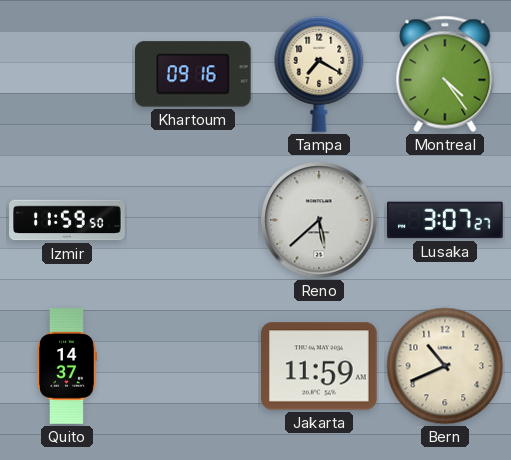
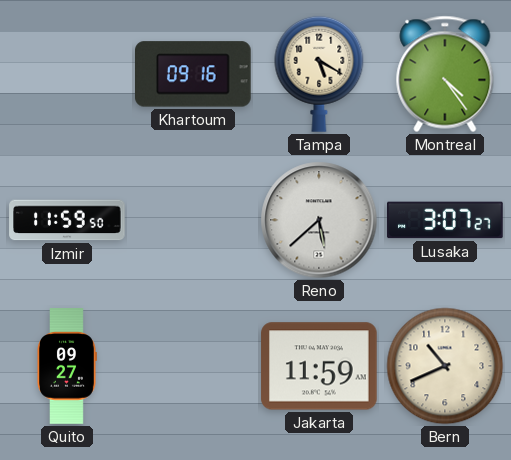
Tampa: 7:20 -> 5:20
Quito: 14:37 -> 09:27
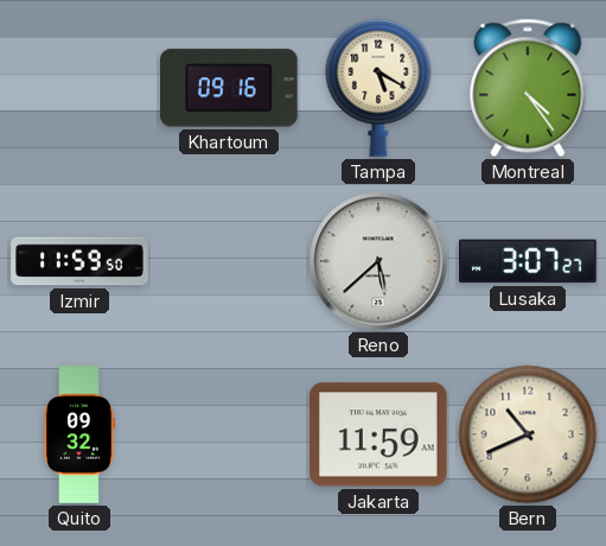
Quito: 09:27 -> 09:32
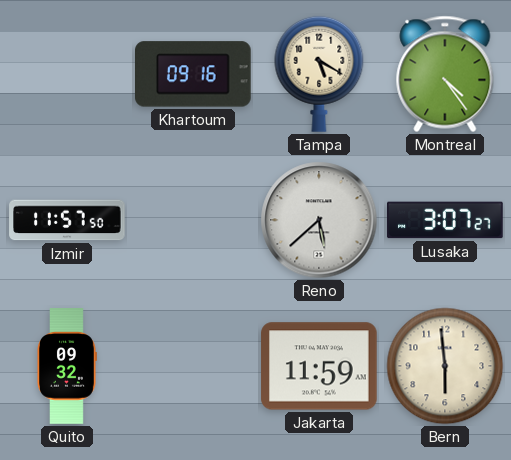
Izmir: 11:59 -> 11:57
Bern: 10:41 -> 5:59
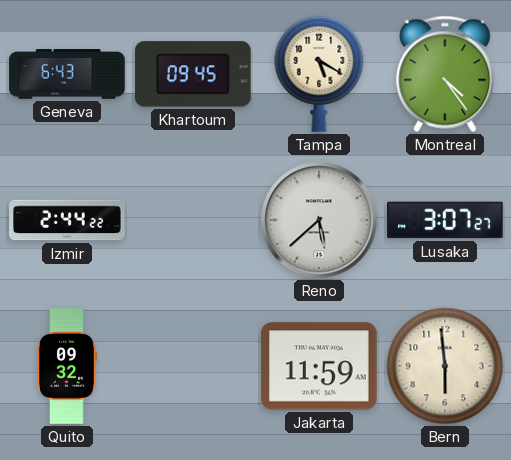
Geneva: none -> 6:43
Khartoum: 09:16 -> 09:45
Izmir: 11:57 -> 2:44
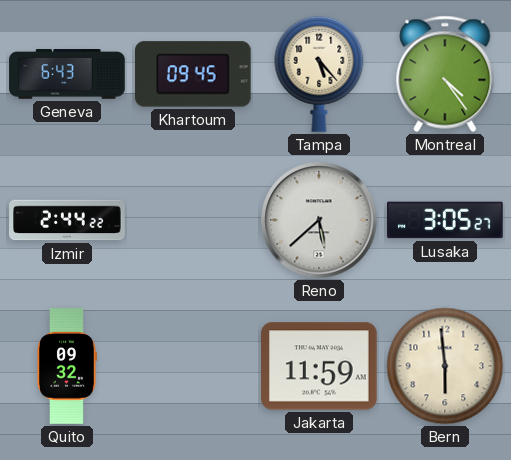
Tampa: 5:20 -> 5:23
Lusaka: 3:07 -> 3:05
